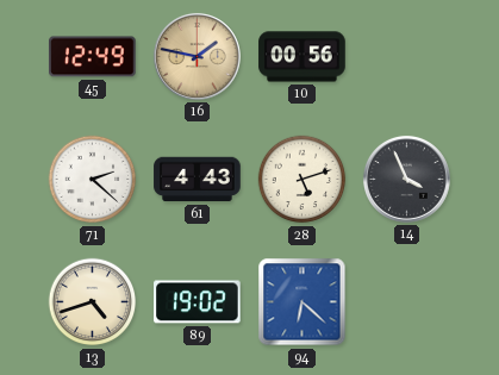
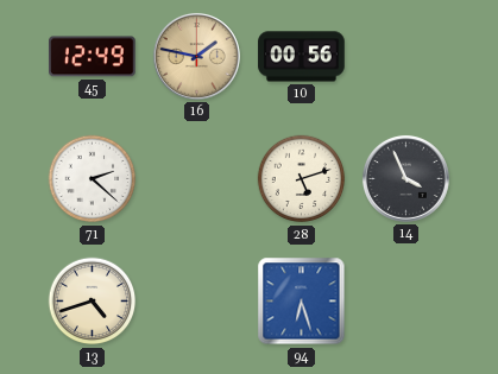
61: 4:43 -> none
89: 19:02 -> none
94: 6:22 -> 6:27
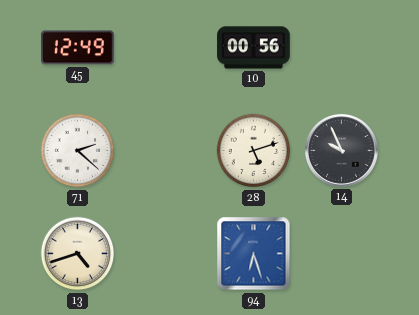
16: 1:47 -> none
14: 3:56 -> 9:56
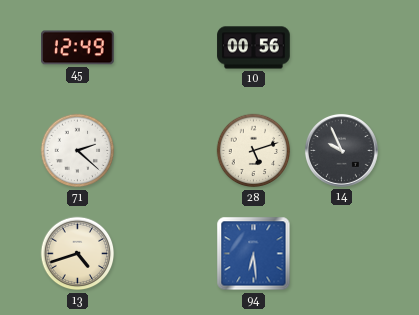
94: 6:27 -> 6:29
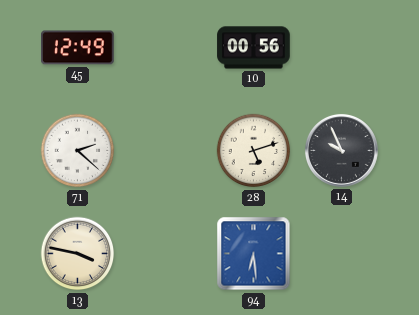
13: 4:42 -> 3:47
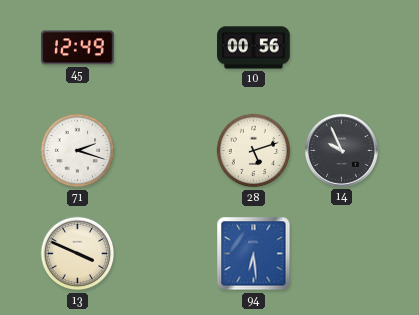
71: 2:22 -> 2:18
13: 3:47 -> 3:49
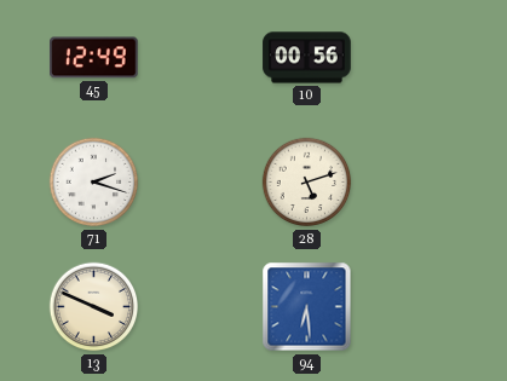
14: 9:56 -> none
